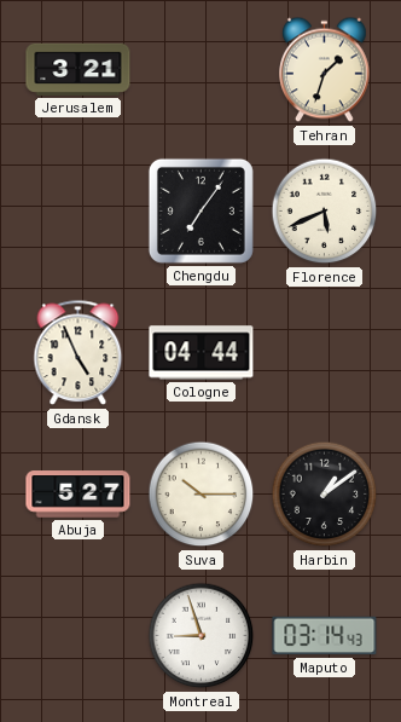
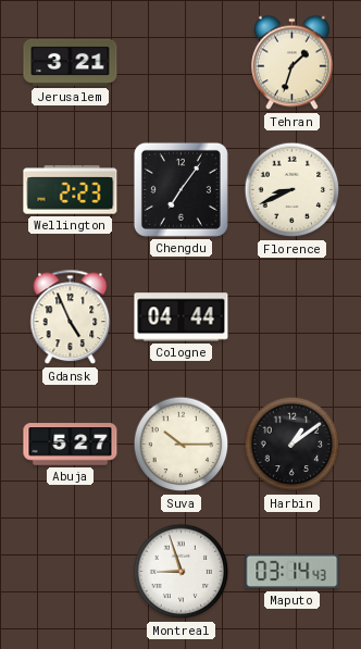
Wellington: none -> 2:23
Florence: 5:41 -> 8:41
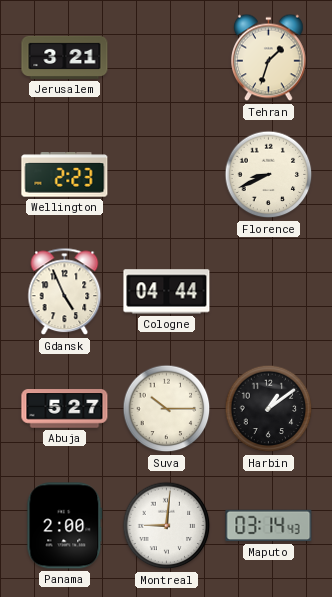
Chengdu: 7:06 -> none
Panama: none -> 2:00
Montreal: 8:57 -> 9:01
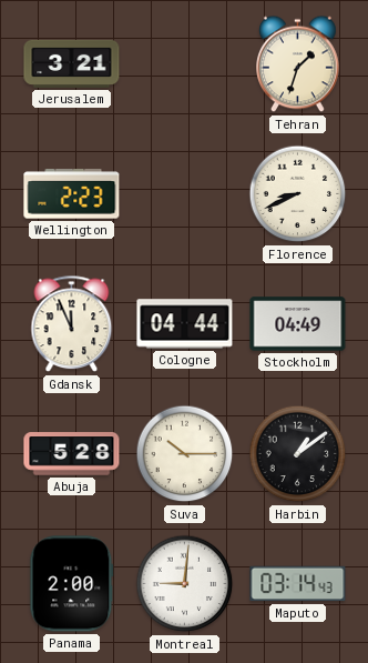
Gdansk: 4:56 -> 11:56
Stockholm: none -> 04:49
Abuja: 5:27 -> 5:28
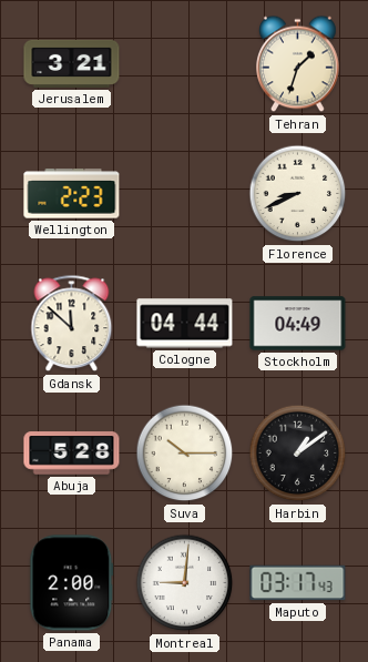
Gdansk: 11:56 -> 11:52
Maputo: 03:14 -> 03:17
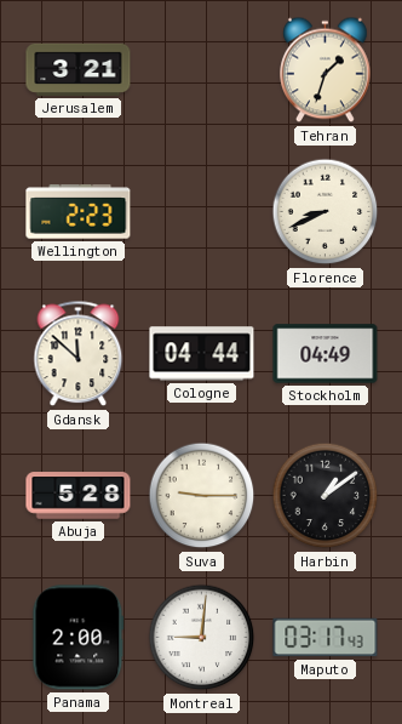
Suva: 10:15 -> 9:15
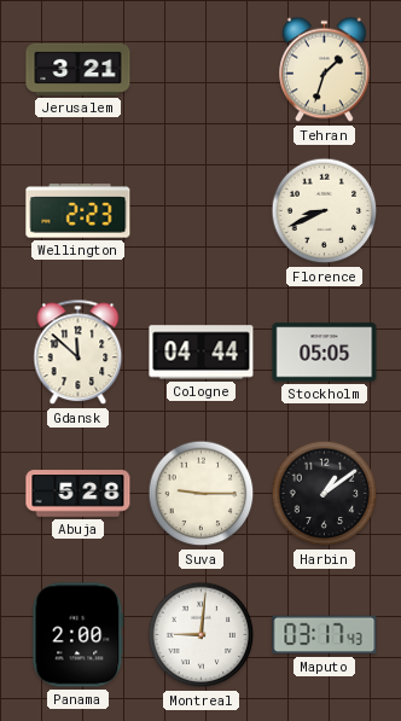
Stockholm: 04:49 -> 05:05
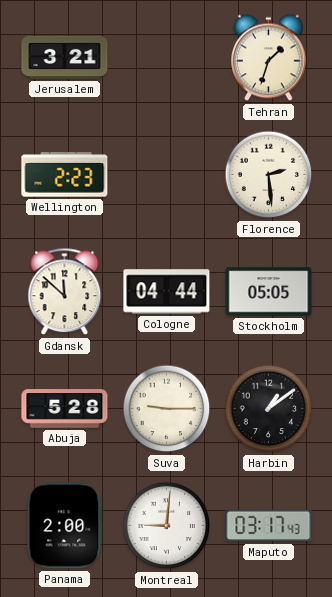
Florence: 8:41 -> 2:29
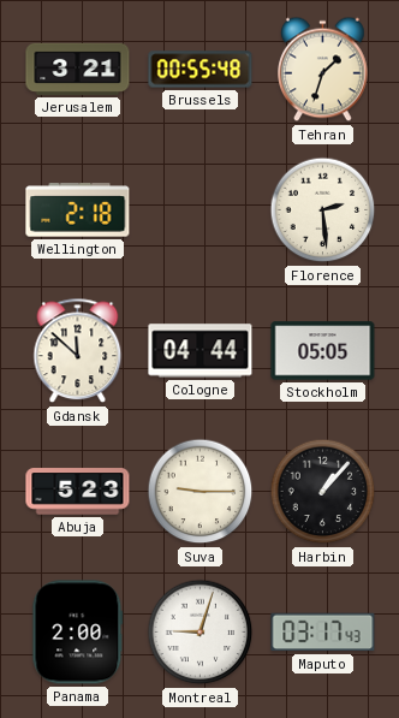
Brussels: none -> 00:55
Wellington: 2:23 -> 2:18
Abuja: 5:28 -> 5:23
Harbin: 1:09 -> 1:07
Montreal: 9:01 -> 9:03
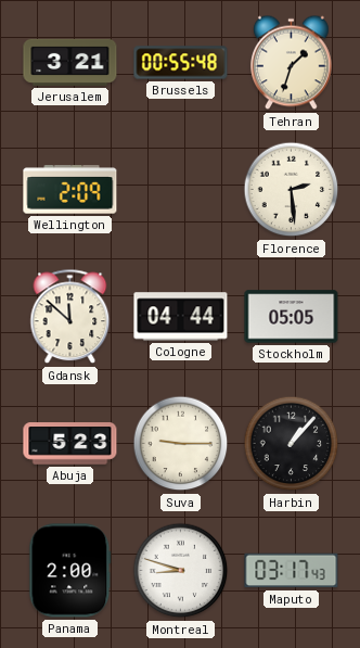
Wellington: 2:18 -> 2:09
Montreal: 9:03 -> 8:48
